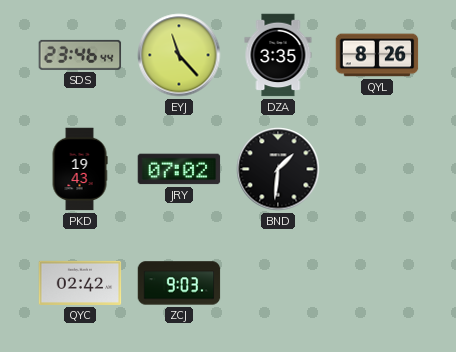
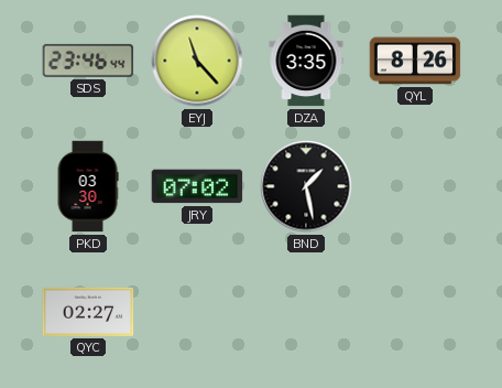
PKD: 19:43 -> 03:30
BND: 1:31 -> 1:28
QYC: 02:42 -> 02:27
ZCJ: 9:03 -> none
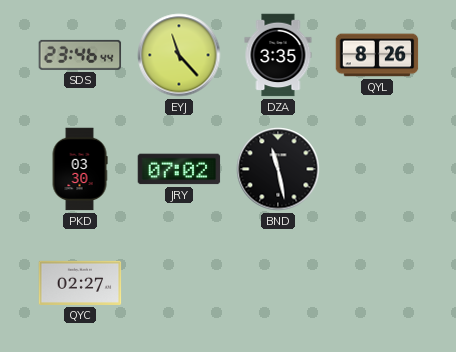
BND: 1:28 -> 11:28
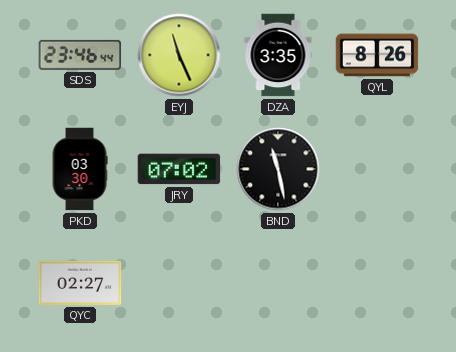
EYJ: 11:23 -> 11:26
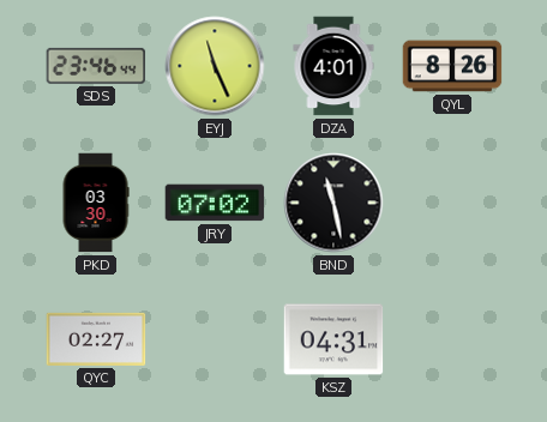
DZA: 3:35 -> 4:01
KSZ: none -> 04:31
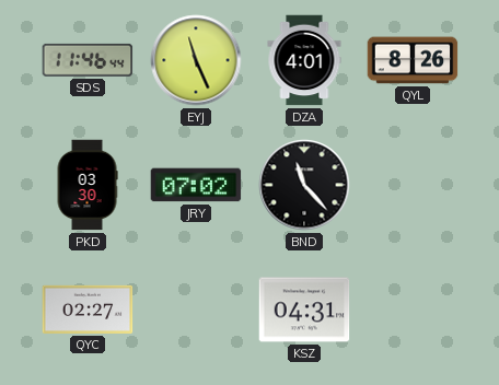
SDS: 23:46 -> 11:46
BND: 11:28 -> 11:23
